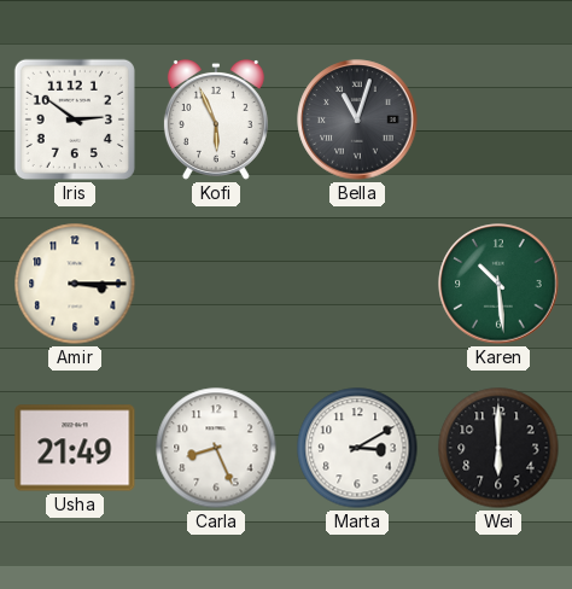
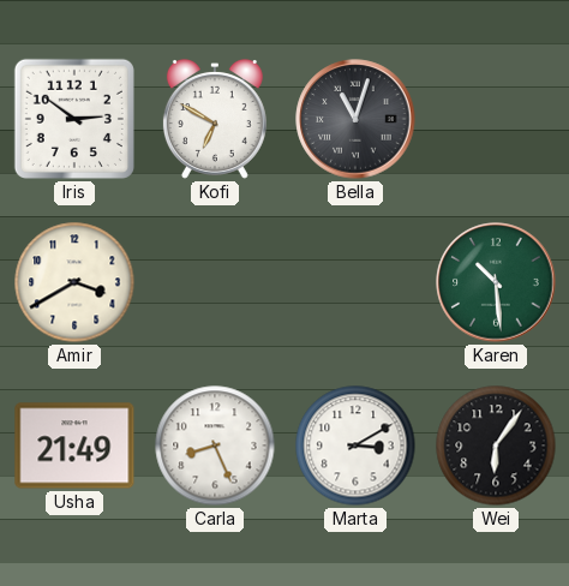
Kofi: 5:56 -> 6:50
Amir: 3:15 -> 3:40
Wei: 6:00 -> 6:06
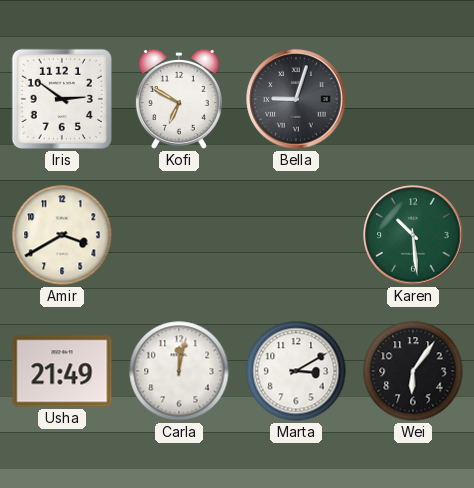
Bella: 11:03 -> 9:03
Carla: 8:26 -> 12:02
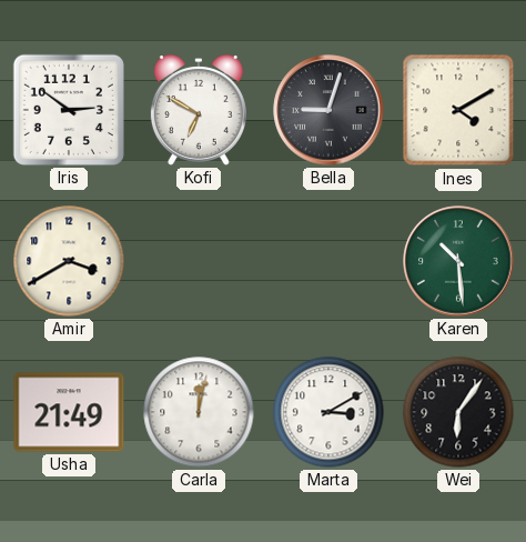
Ines: none -> 4:10
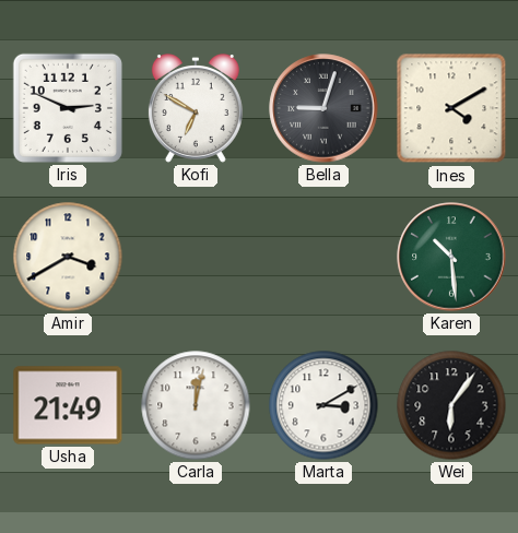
Iris: 2:51 -> 2:49
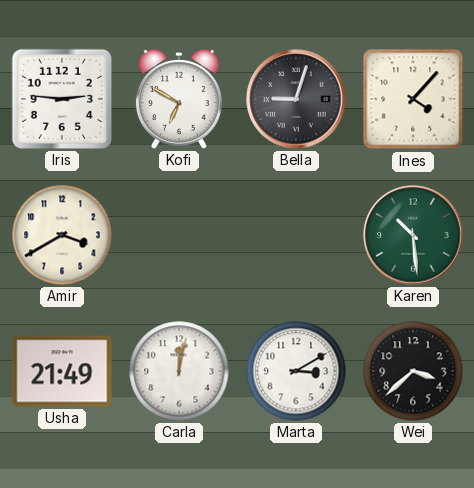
Iris: 2:49 -> 2:46
Ines: 4:10 -> 4:07
Wei: 6:06 -> 3:38
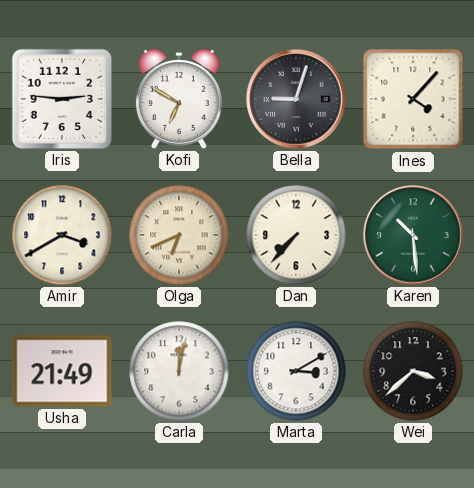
Olga: none -> 6:41
Dan: none -> 7:37
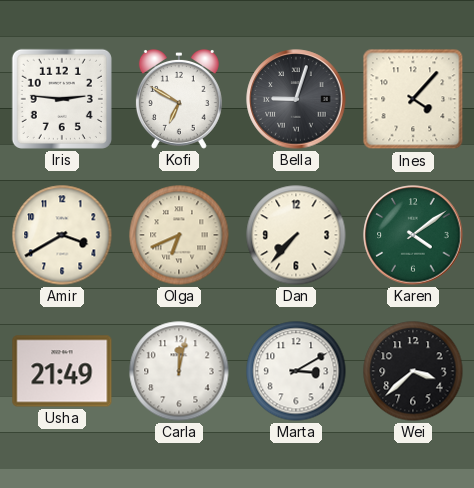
Karen: 10:29 -> 4:09
